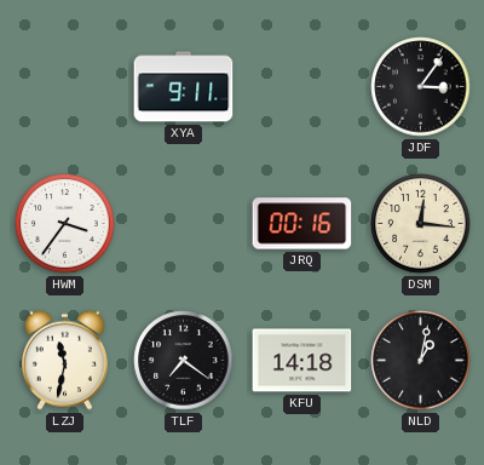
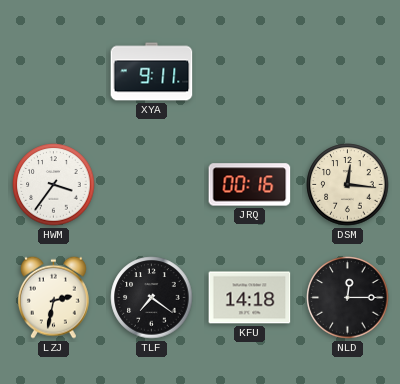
JDF: 3:06 -> none
LZJ: 11:32 -> 2:32
NLD: 1:02 -> 12:15
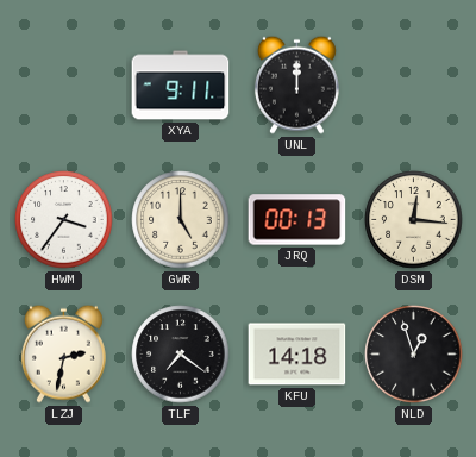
UNL: none -> 12:00
GWR: none -> 5:00
JRQ: 00:16 -> 00:13
NLD: 12:15 -> 12:57
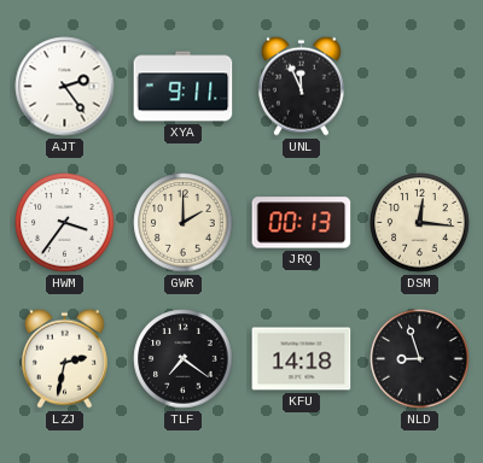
AJT: none -> 2:24
UNL: 12:00 -> 11:56
GWR: 5:00 -> 2:00
NLD: 12:57 -> 8:57
